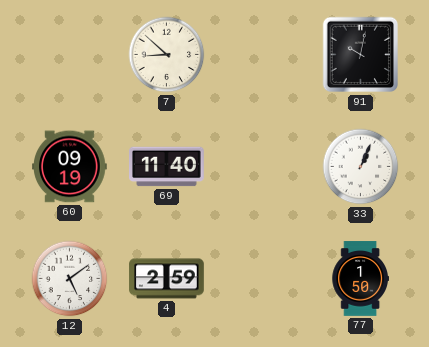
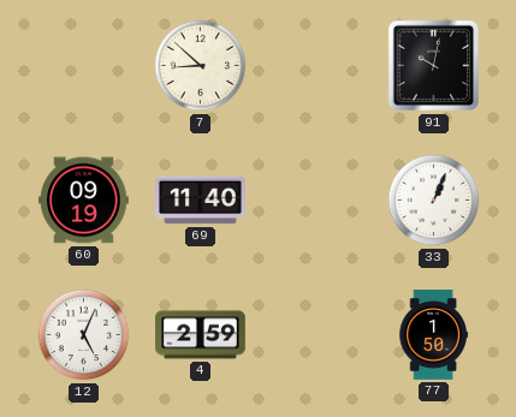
12: 5:09 -> 5:04
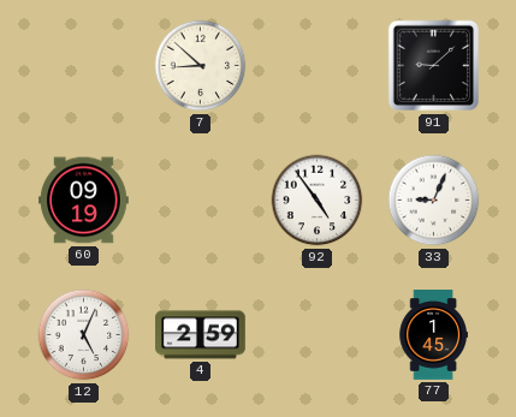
91: 10:02 -> 9:08
69: 11:40 -> none
92: none -> 4:54
33: 1:04 -> 9:04
77: 1:50 -> 1:45
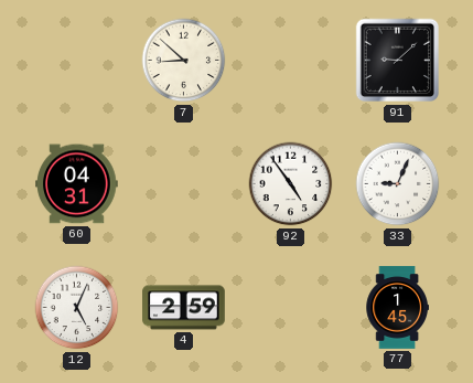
60: 09:19 -> 04:31
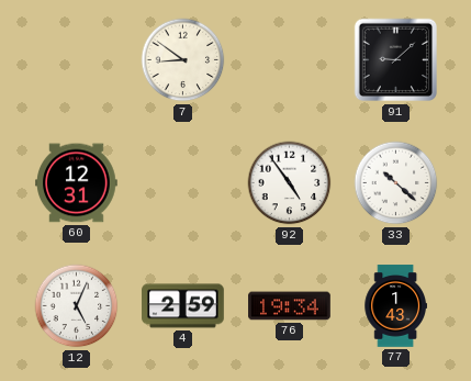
7: 8:52 -> 8:51
60: 04:31 -> 12:31
33: 9:04 -> 10:22
76: none -> 19:34
77: 1:45 -> 1:43
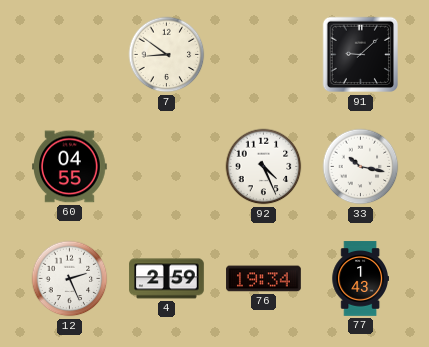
60: 12:31 -> 04:55
92: 4:54 -> 4:26
33: 10:22 -> 10:17
12: 5:04 -> 2:26
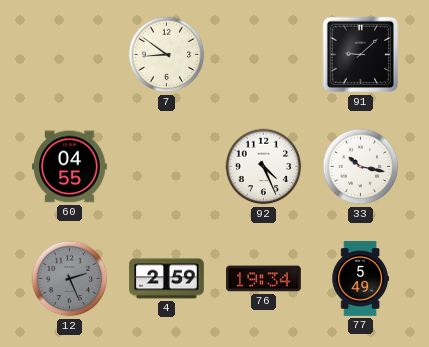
12 dial: white -> grey
77: 1:43 -> 5:49
